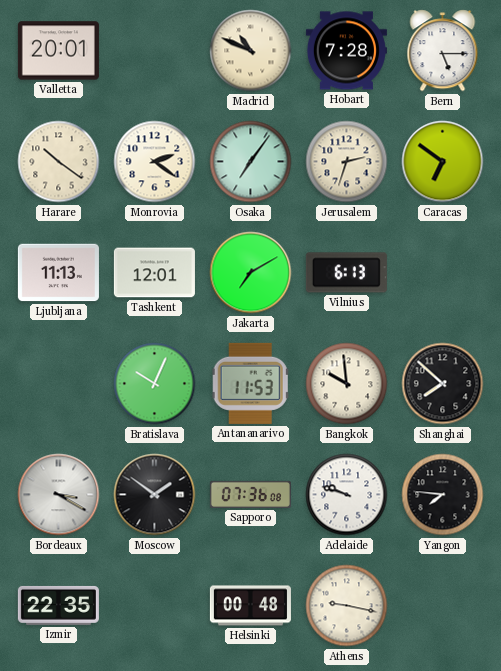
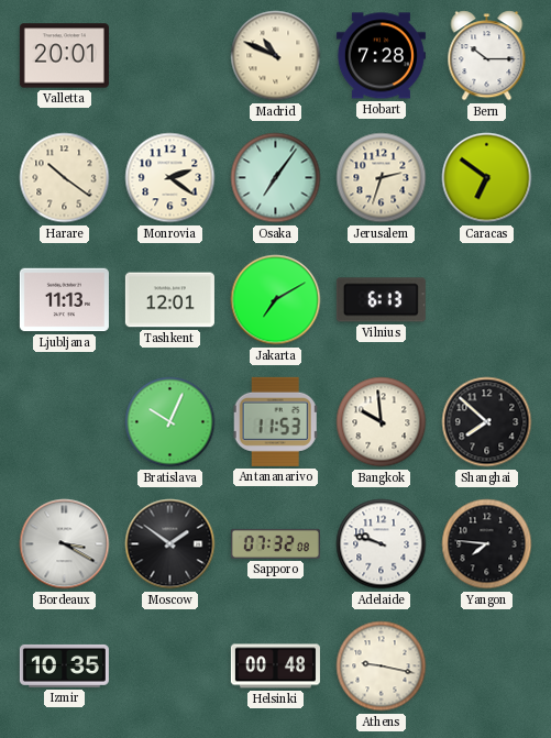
Bern: 5:15 -> 10:15
Sapporo: 07:36 -> 07:32
Izmir: 22:35 -> 10:35
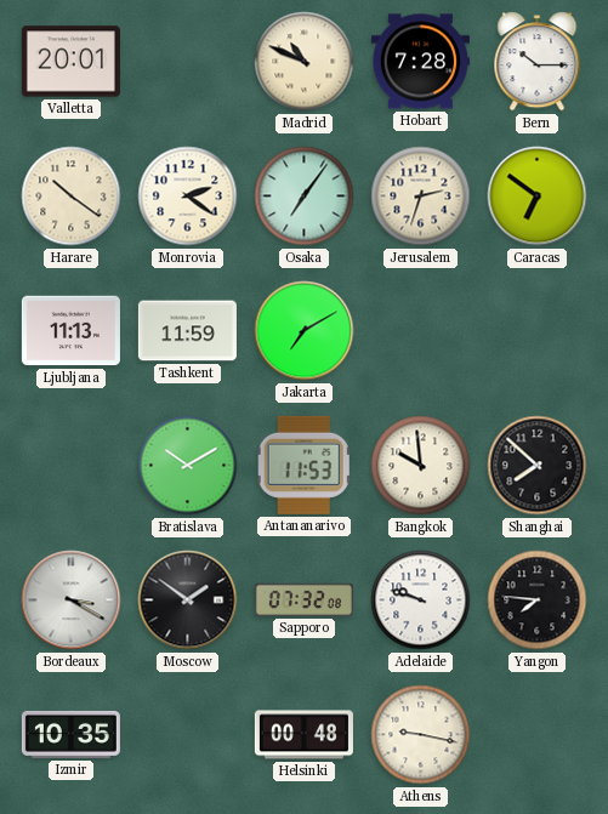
Tashkent: 12:01 -> 11:59
Vilnius: 6:13 -> none
Bratislava: 10:04 -> 10:10
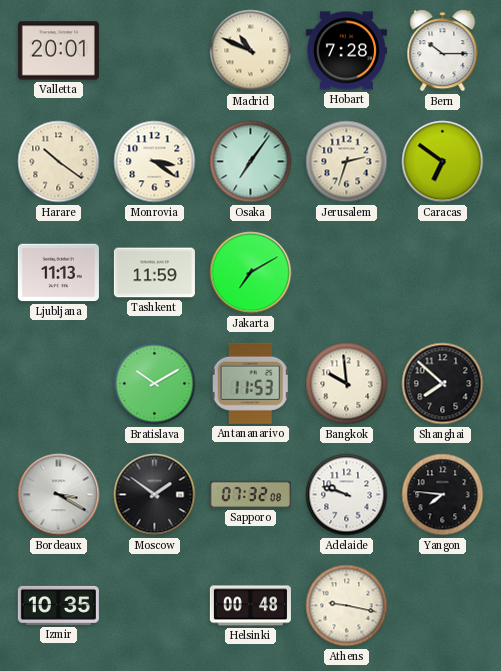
Monrovia: 2:21 -> 3:21
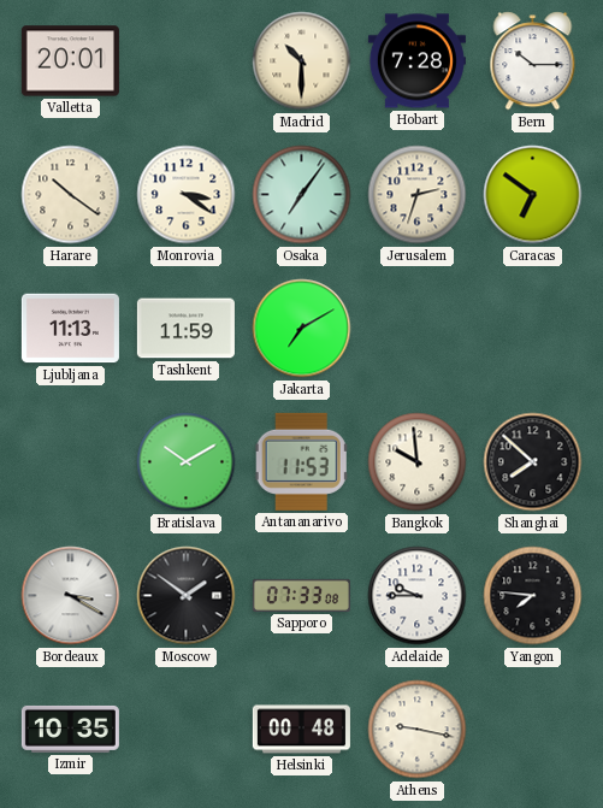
Madrid: 10:49 -> 10:30
Sapporo: 07:32 -> 07:33
Adelaide: 9:48 -> 9:45
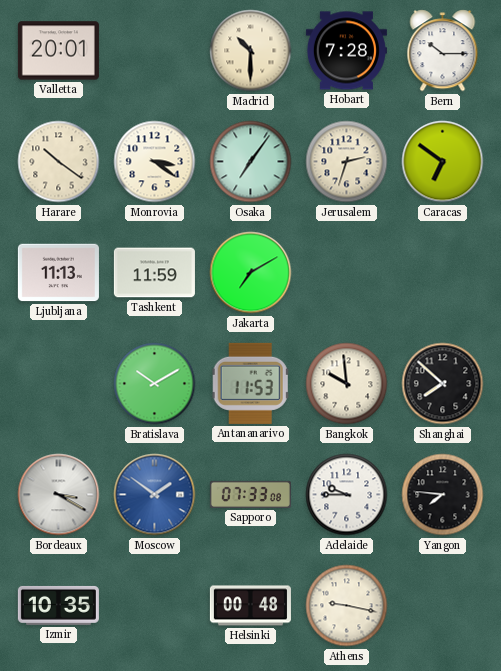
Moscow dial: black -> blue
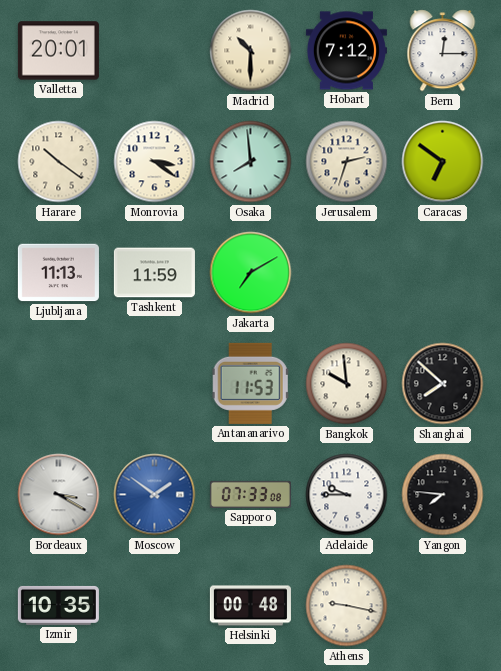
Hobart: 7:28 -> 7:12
Bern: 10:15 -> 12:15
Osaka: 7:06 -> 7:59
Bratislava: 10:10 -> none
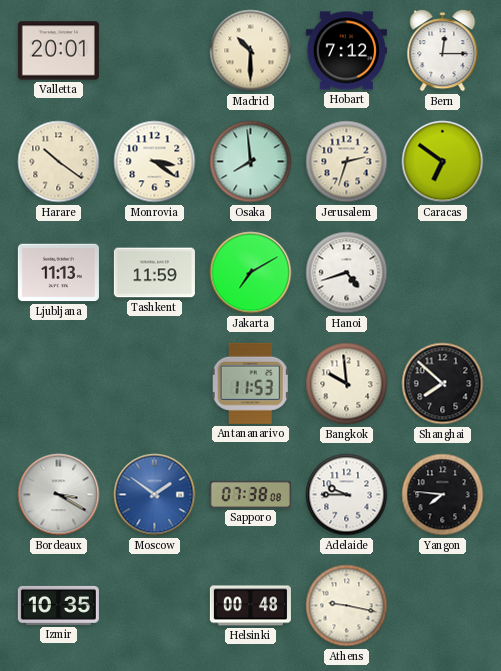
Hanoi: none -> 4:42
Sapporo: 07:33 -> 07:38
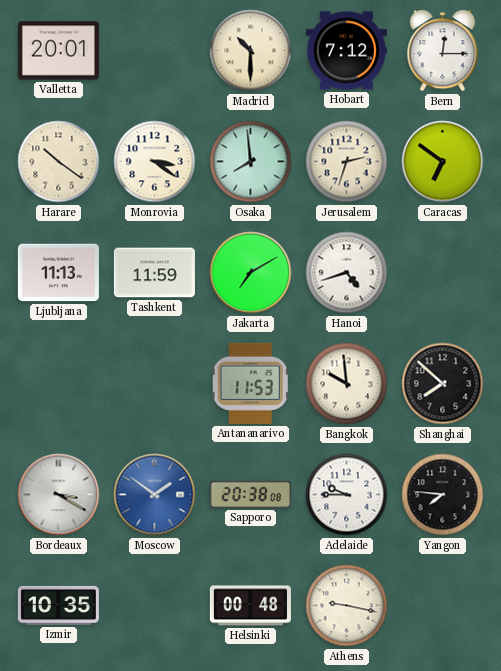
Sapporo: 07:38 -> 20:38
